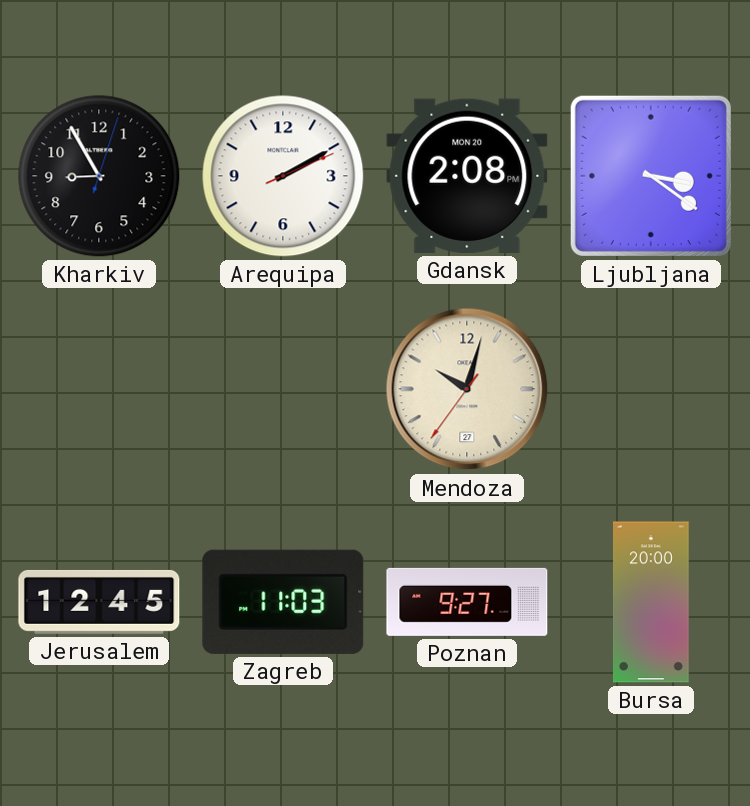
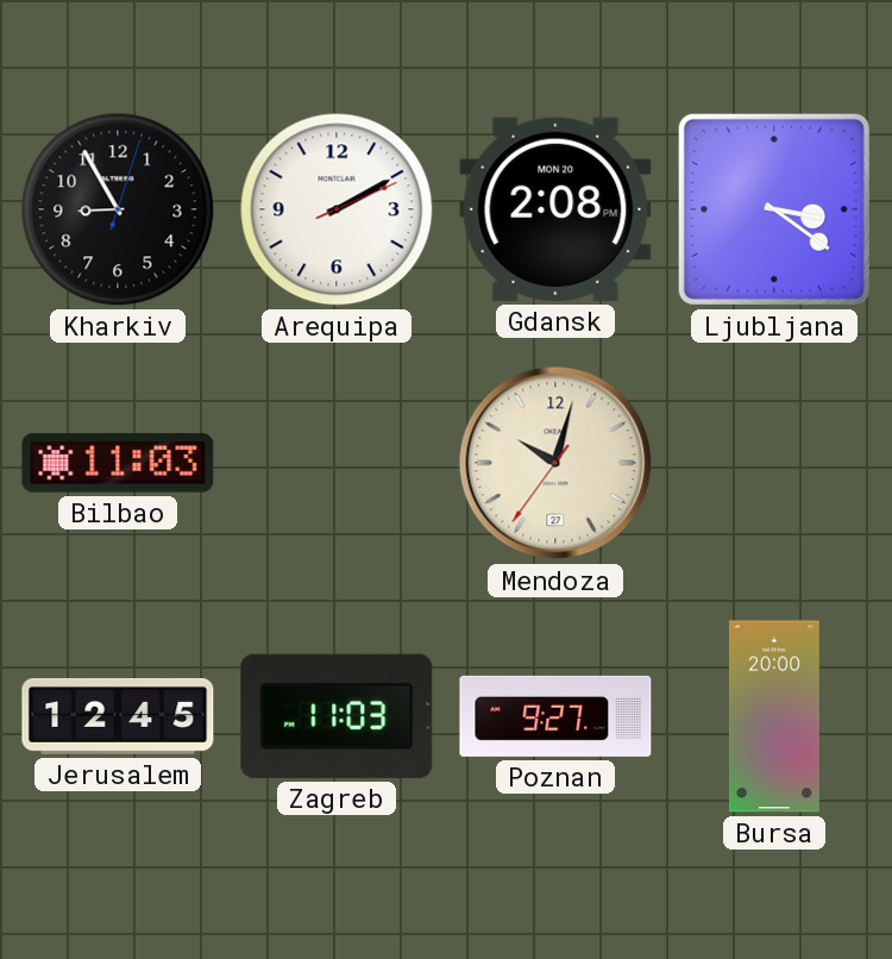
Bilbao: none -> 11:03
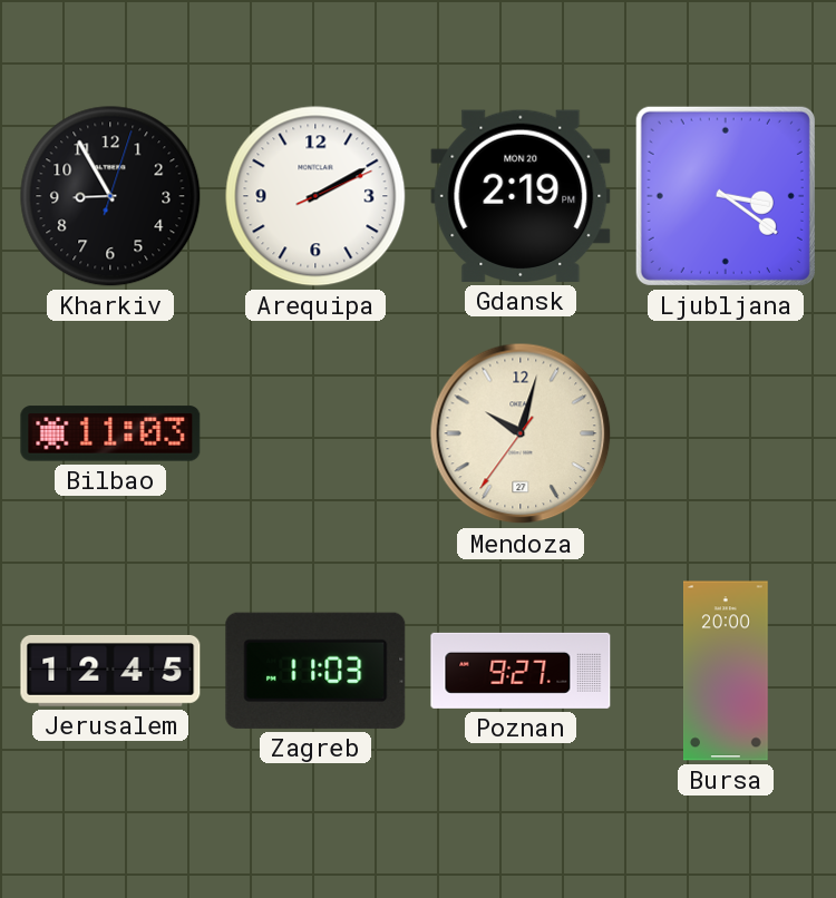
Gdansk: 2:08 -> 2:19
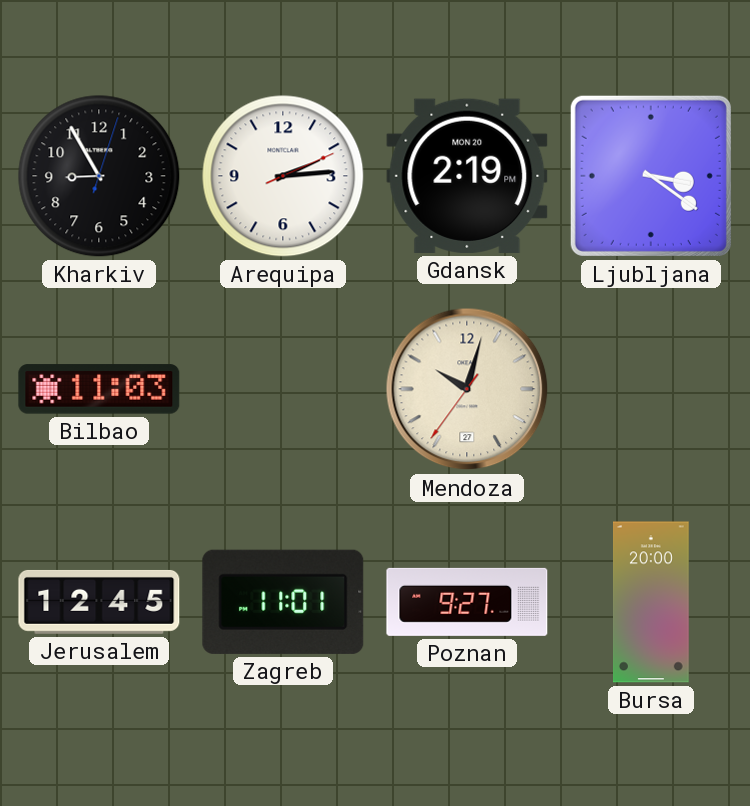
Arequipa: 2:10 -> 2:14
Zagreb: 11:03 -> 11:01
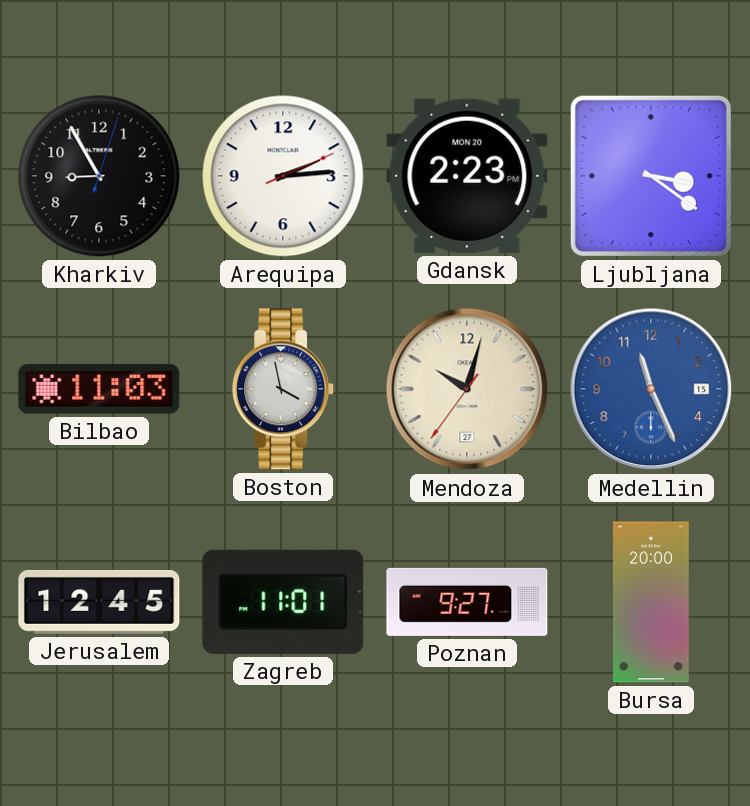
Gdansk: 2:19 -> 2:23
Boston: none -> 3:58
Medellin: none -> 11:26
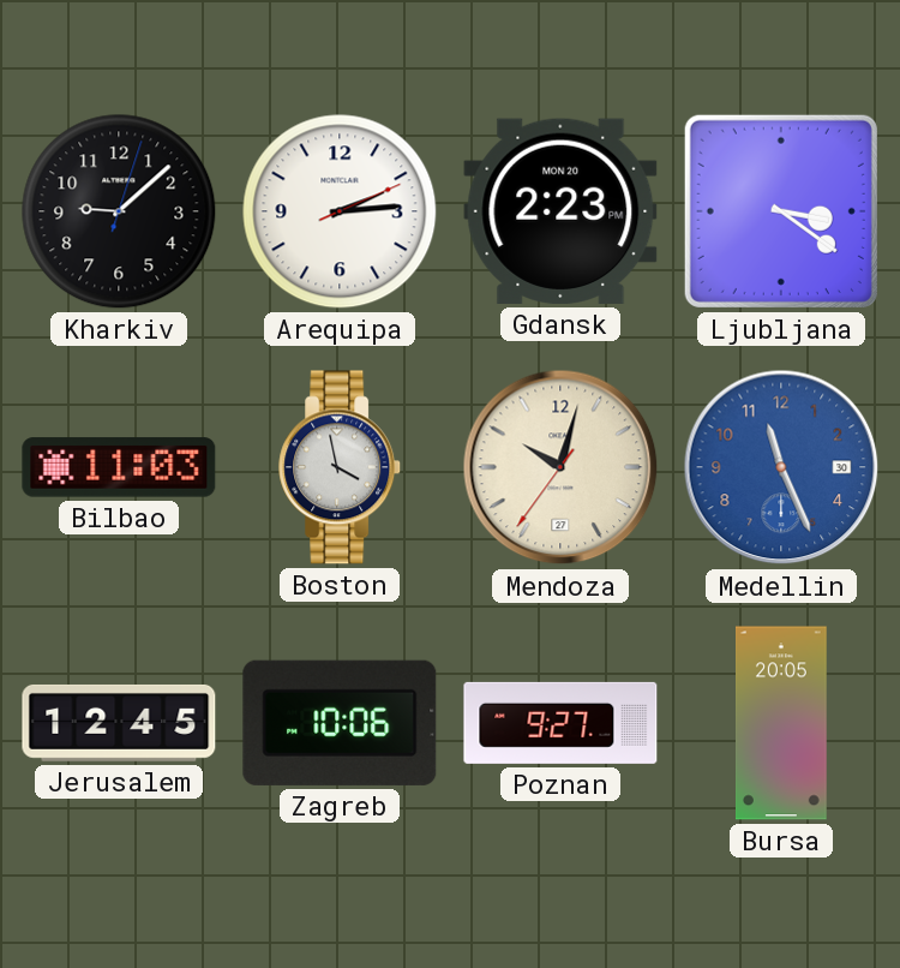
Kharkiv: 8:55 -> 9:08
Medellin date: 15 -> 30
Zagreb: 11:01 -> 10:06
Bursa: 20:00 -> 20:05
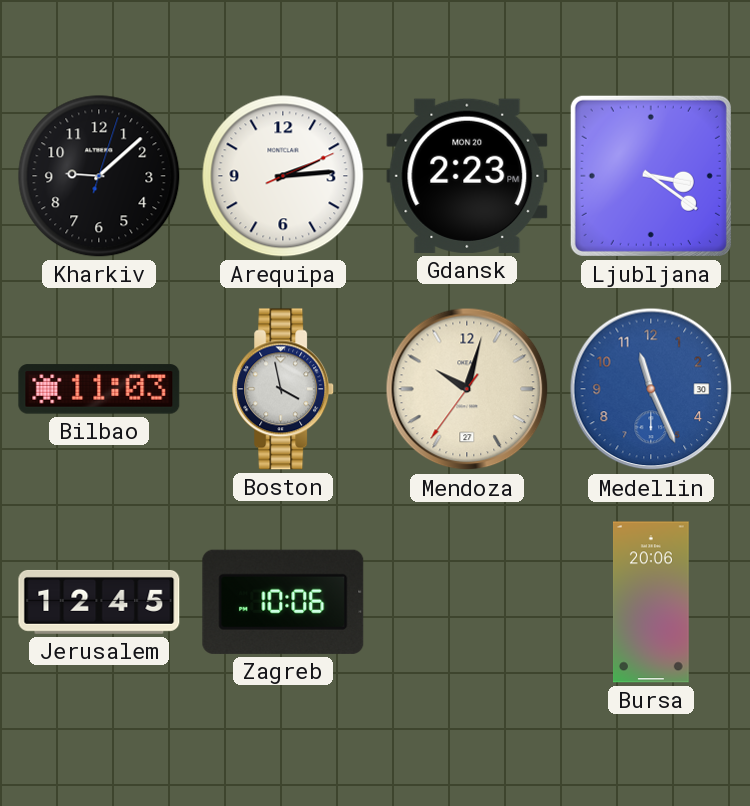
Poznan: 9:27 -> none
Bursa: 20:05 -> 20:06
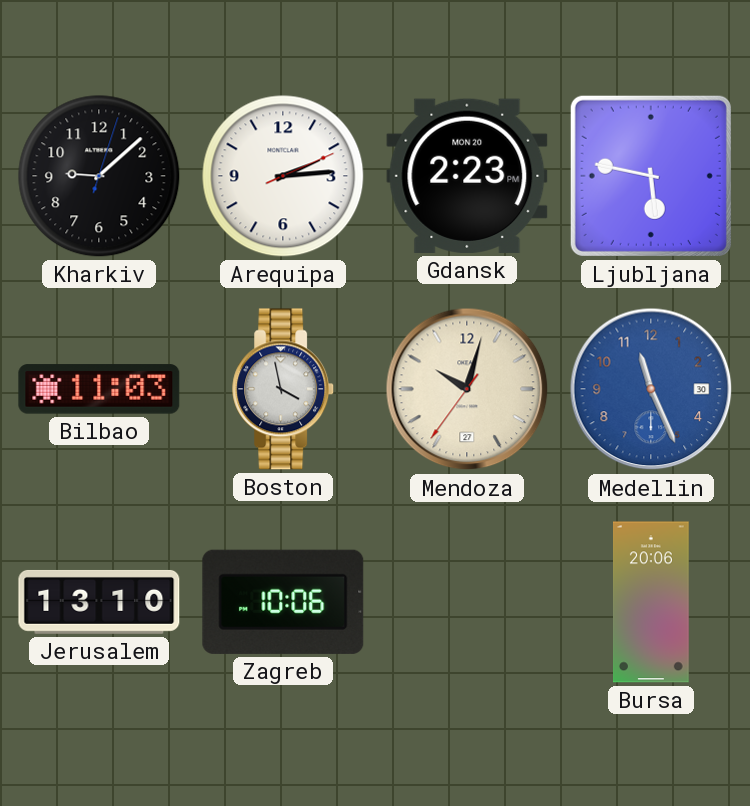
Ljubljana: 3:21 -> 5:47
Jerusalem: 12:45 -> 13:10
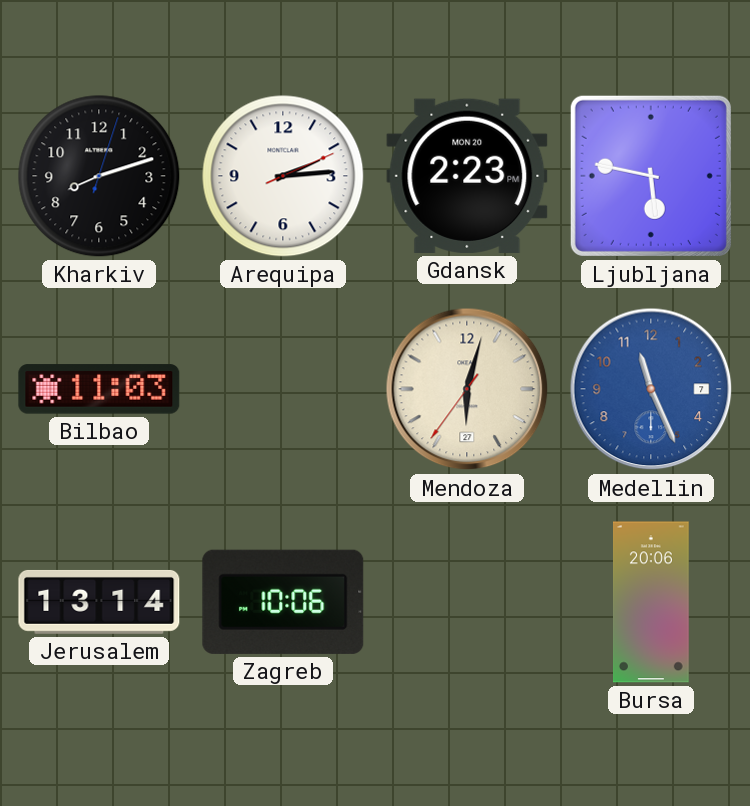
Kharkiv: 9:08 -> 8:12
Boston: 3:58 -> none
Mendoza: 10:02 -> 6:02
Medellin date: 30 -> 7
Jerusalem: 13:10 -> 13:14
